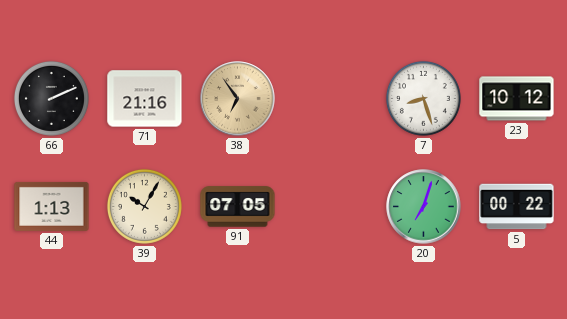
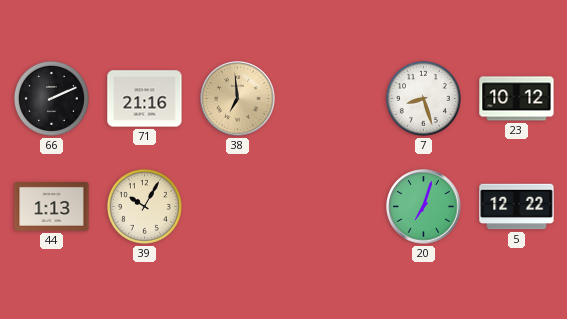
38: 6:54 -> 6:59
91: 07:05 -> none
5: 00:22 -> 12:22
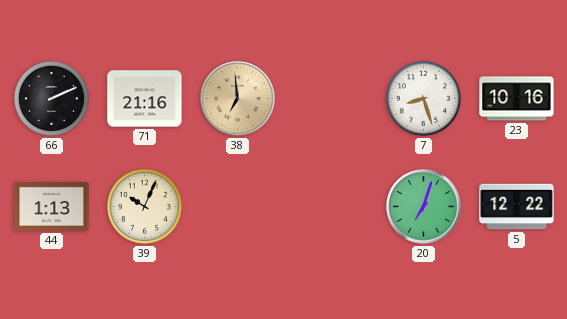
23: 10:12 -> 10:16
39: 10:05 -> 10:04
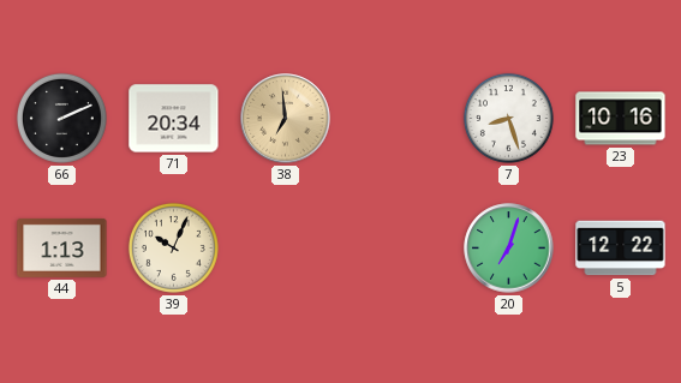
71: 21:16 -> 20:34
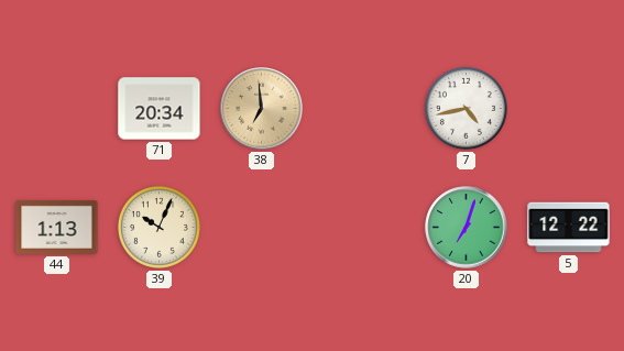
66: 2:11 -> none
7: 8:27 -> 4:43
23: 10:16 -> none
